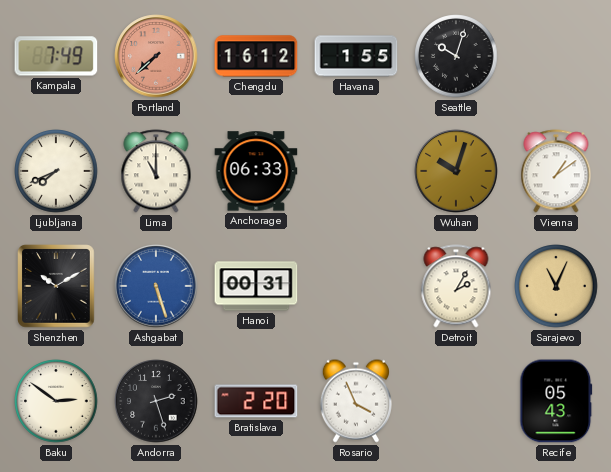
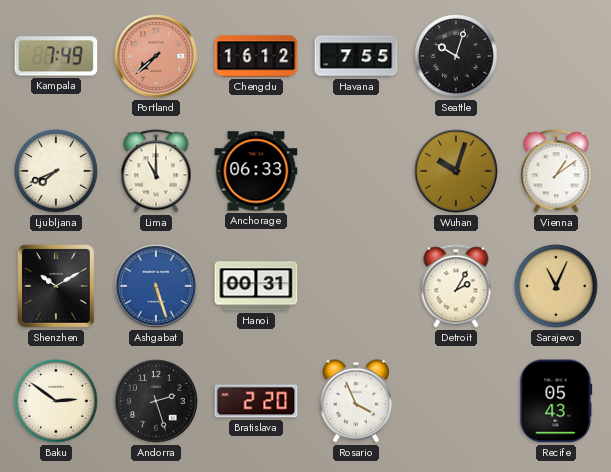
Havana: 1:55 -> 7:55
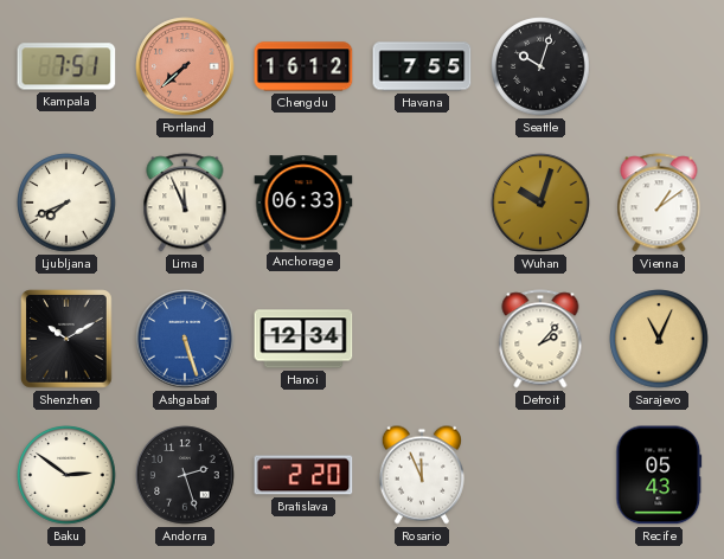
Kampala: 7:49 -> 7:51
Lima: 11:00 -> 11:56
Hanoi: 00:31 -> 12:34
Detroit: 2:05 -> 2:07
Rosario: 3:56 -> 11:56
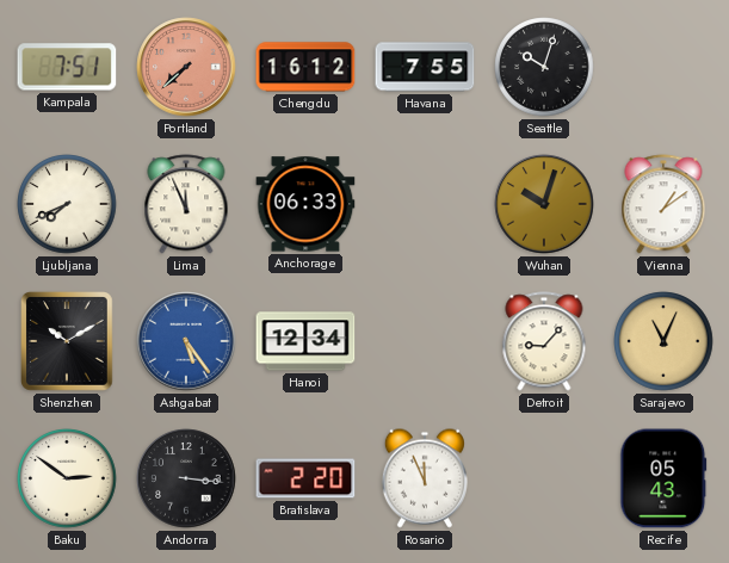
Ashgabat: 5:27 -> 5:24
Detroit: 2:07 -> 9:07
Andorra: 2:27 -> 3:16
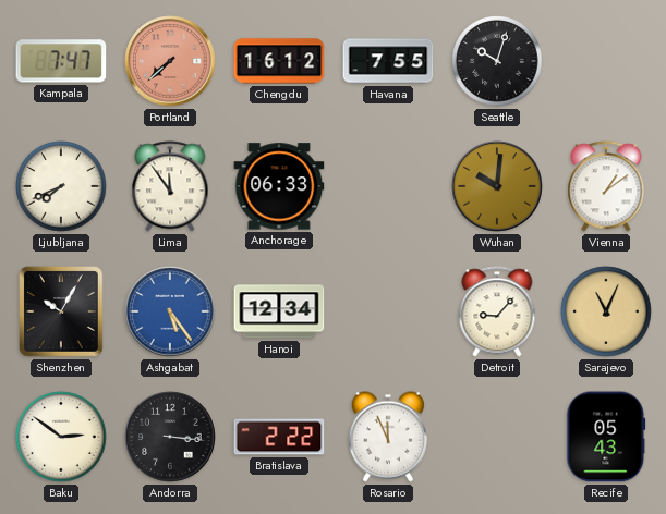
Kampala: 7:51 -> 7:47
Lima: 11:56 -> 11:54
Wuhan: 10:03 -> 10:01
Shenzhen: 10:10 -> 10:05
Bratislava: 2:20 -> 2:22
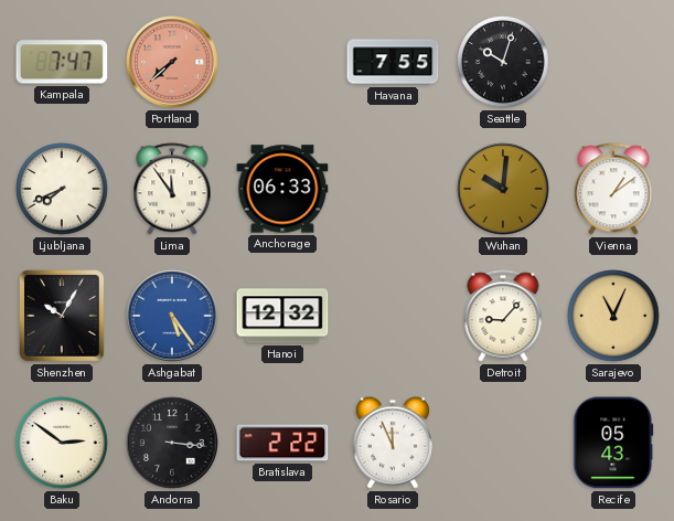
Chengdu: 16:12 -> none
Hanoi: 12:34 -> 12:32
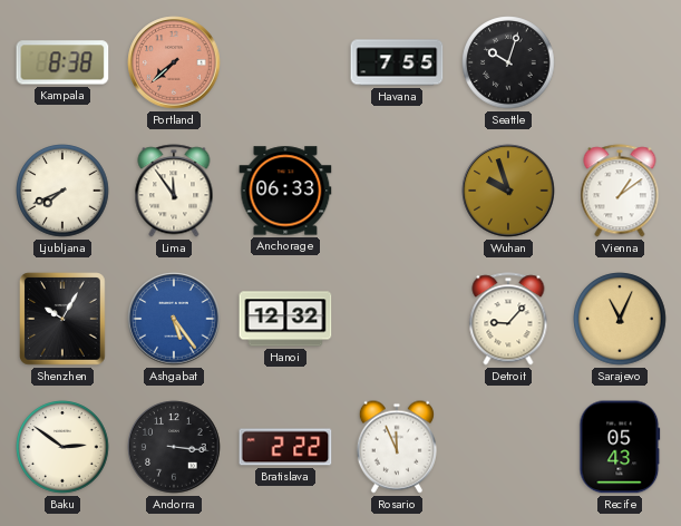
Kampala: 7:47 -> 8:38
Wuhan: 10:01 -> 9:57
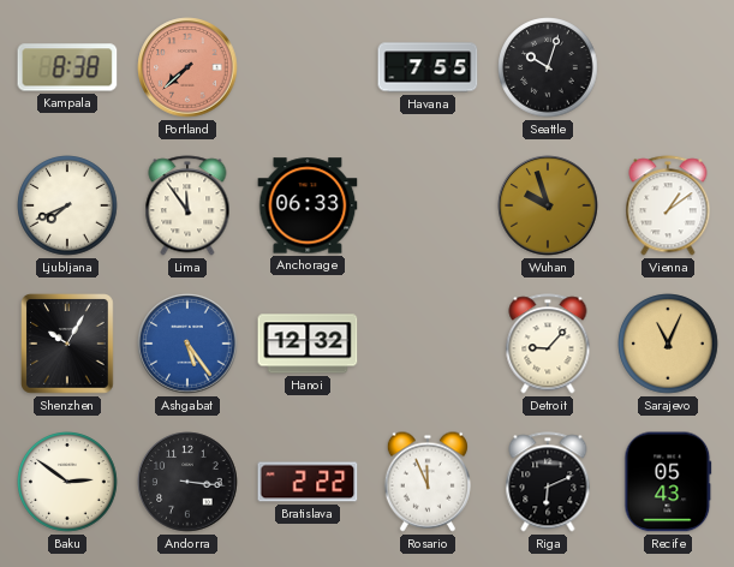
Riga: none -> 6:11
